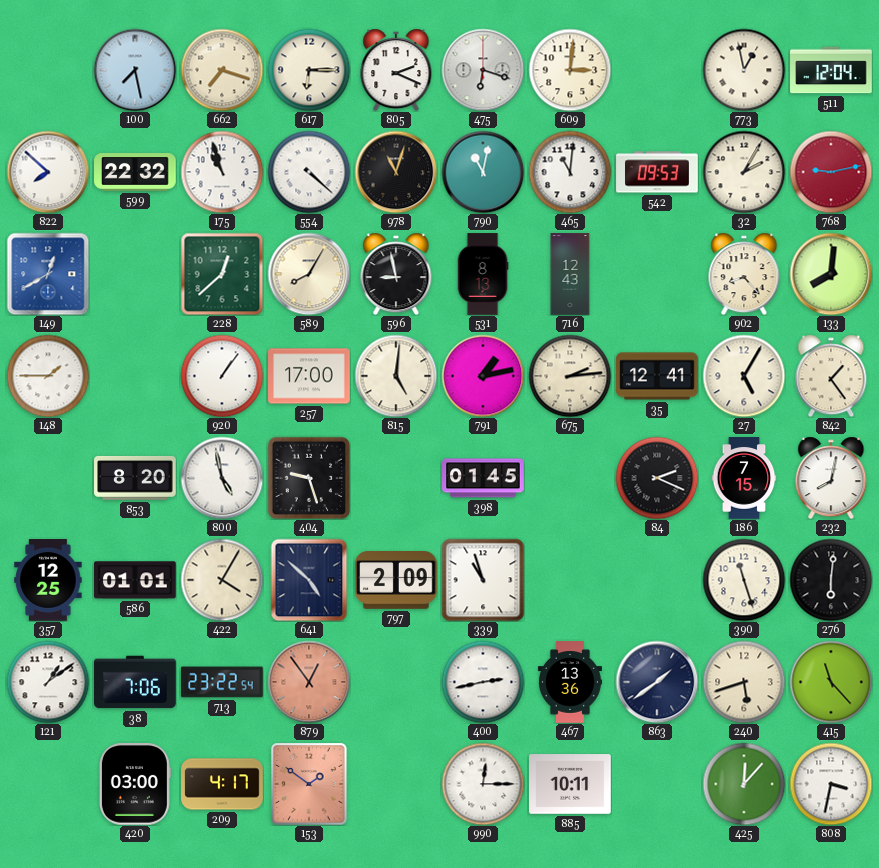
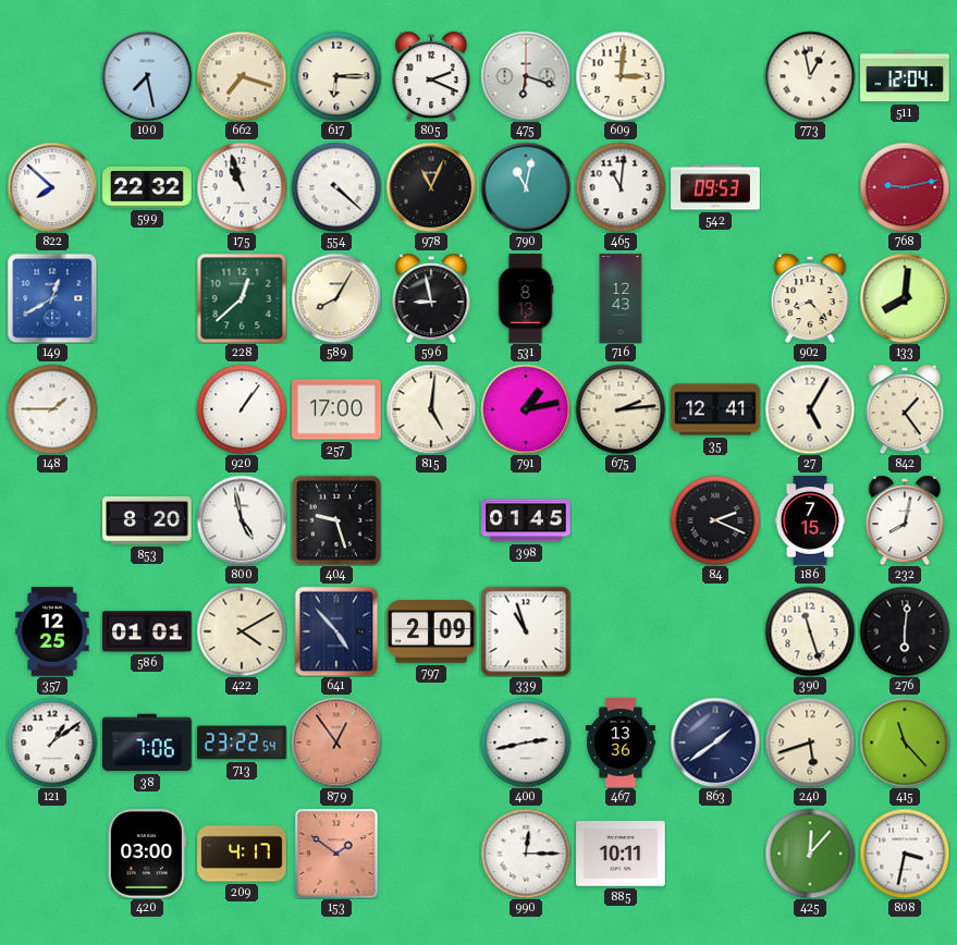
978: 11:03 -> 11:04
32: 2:05 -> none
422: 4:05 -> 4:10
641: 4:52 -> 4:53
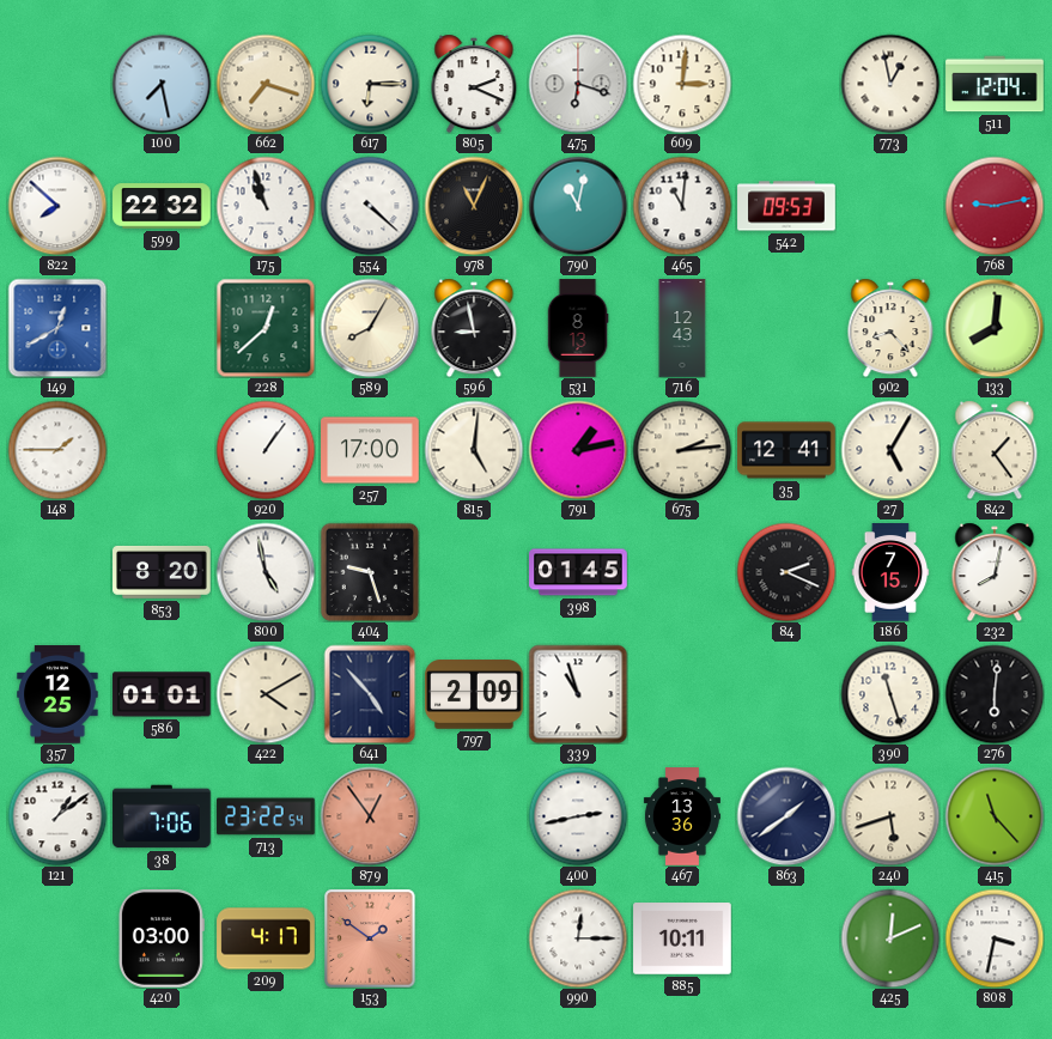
425: 12:07 -> 12:11
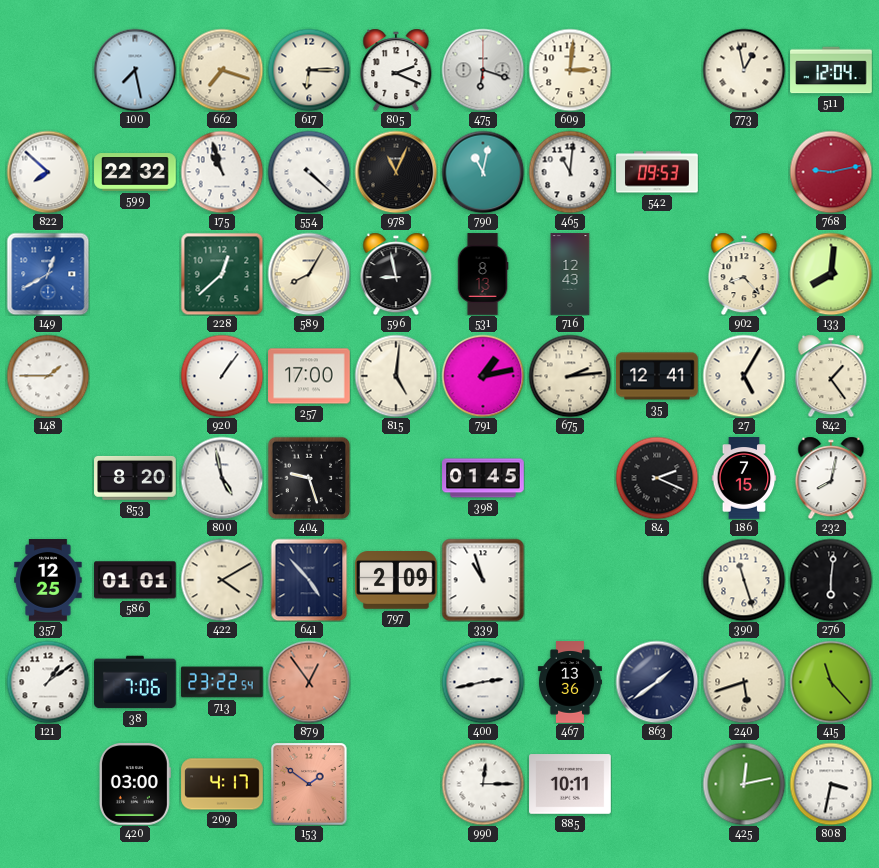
425: 12:11 -> 12:13
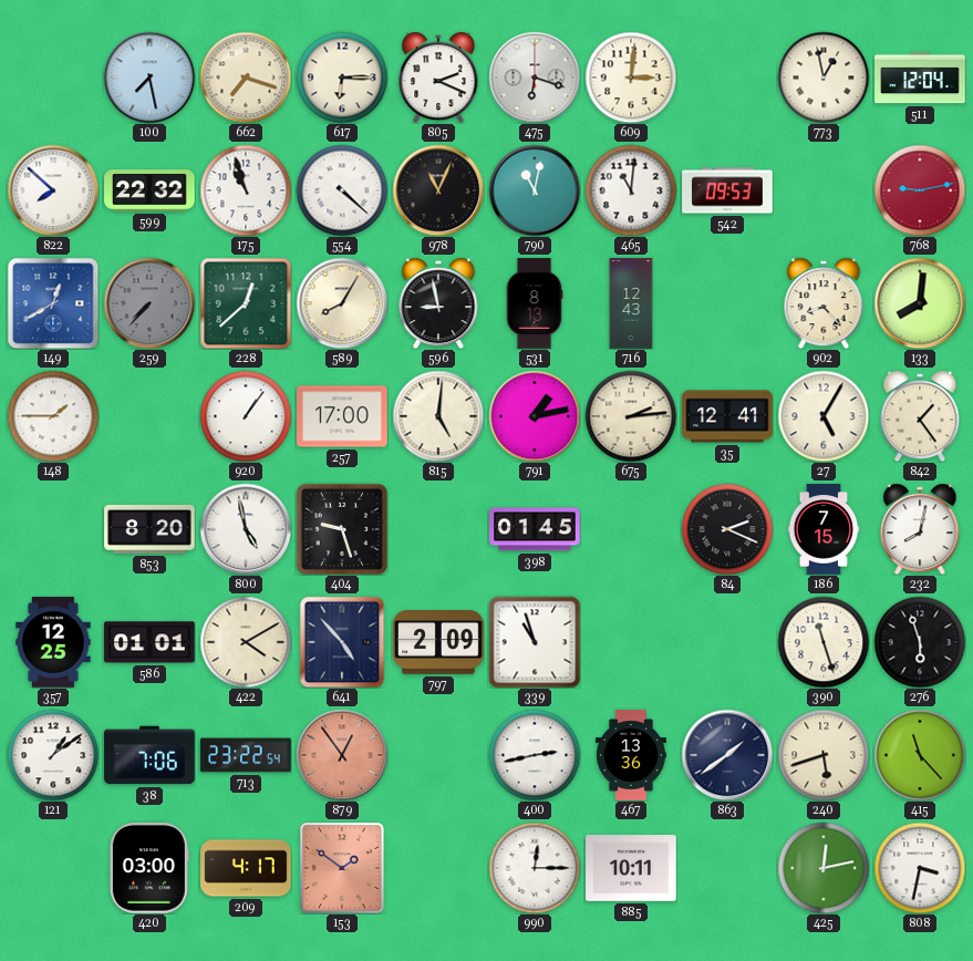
259: none -> 7:37
276: 6:01 -> 5:57
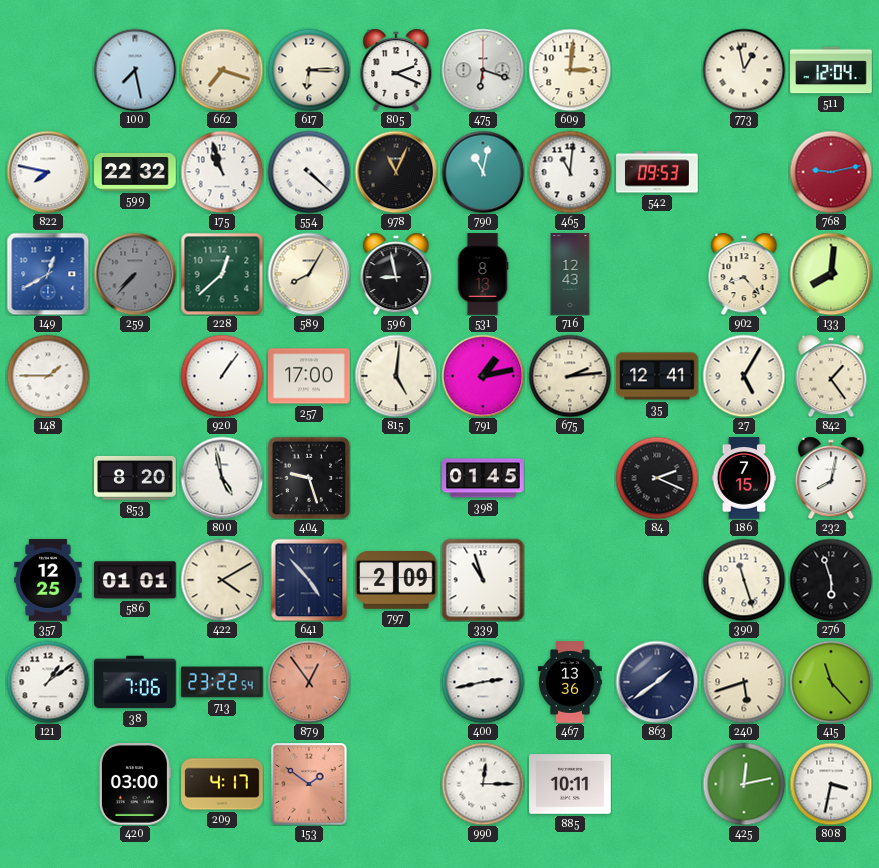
822: 7:52 -> 7:47
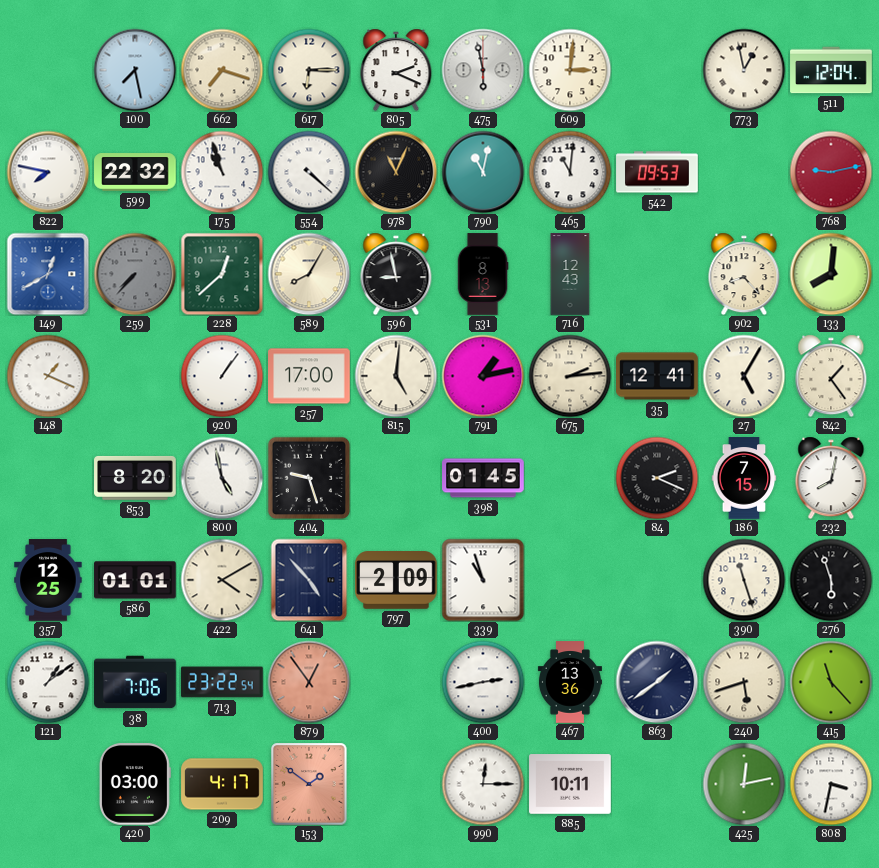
475: 6:18 -> 5:58
148: 1:45 -> 1:19
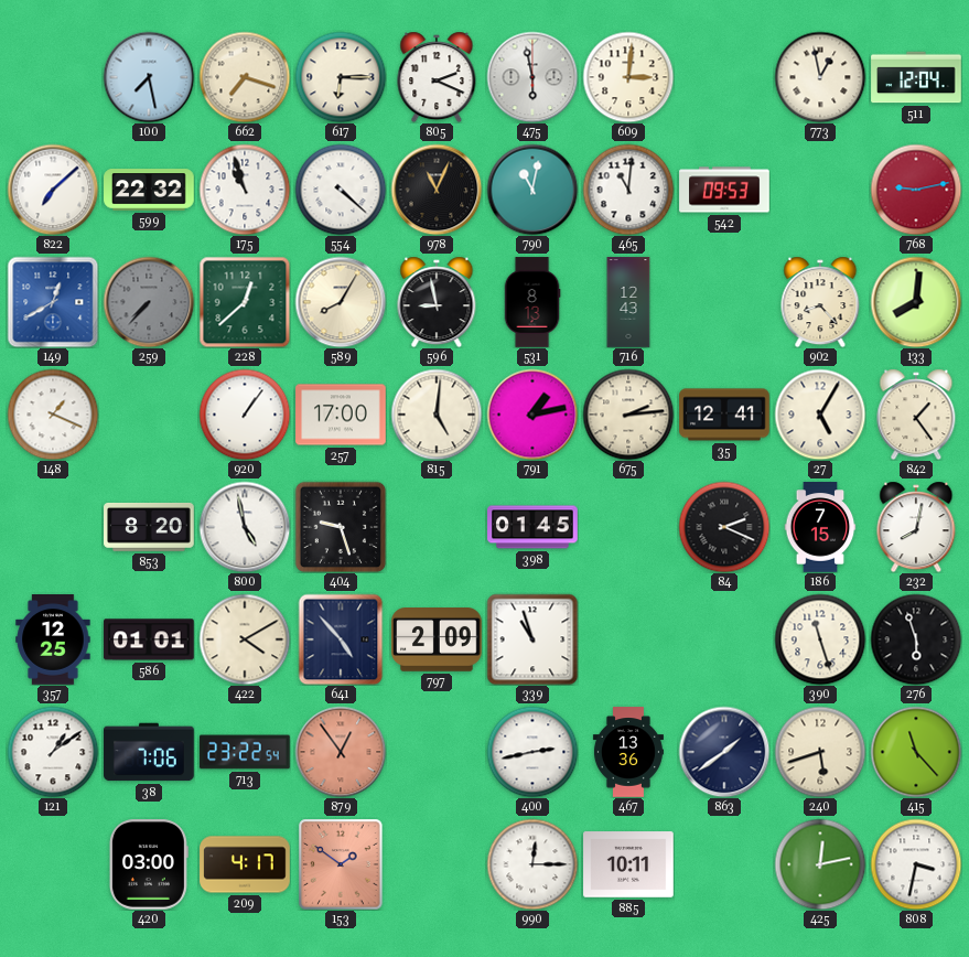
822: 7:47 -> 7:08
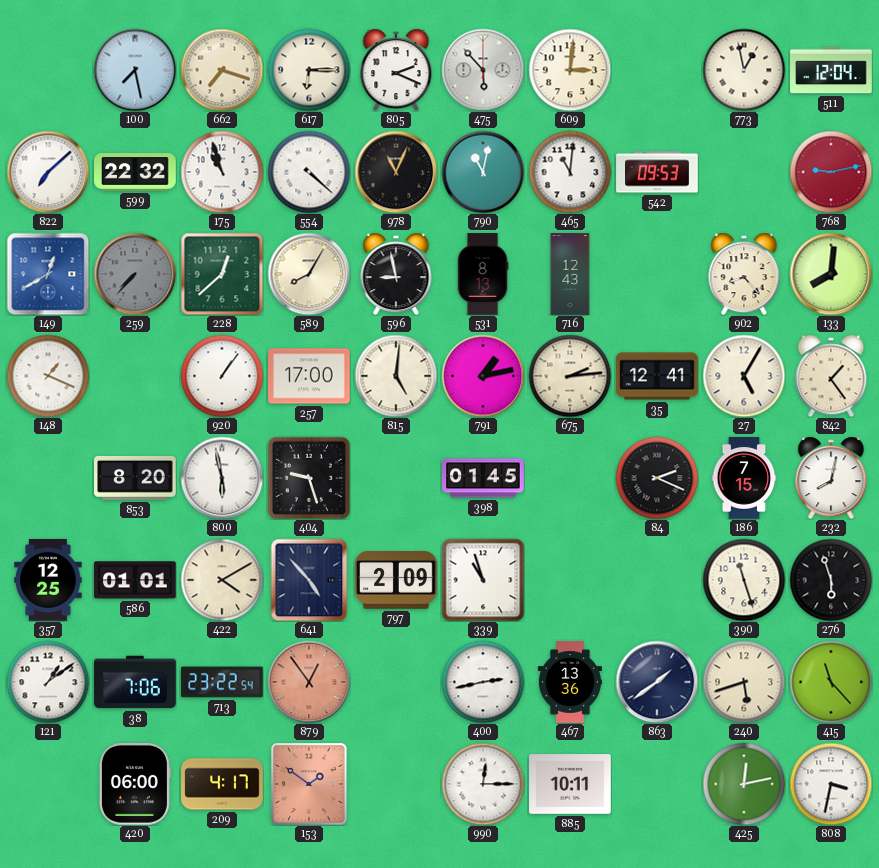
475: 5:58 -> 5:53
800: 4:58 -> 5:58
420: 03:00 -> 06:00
